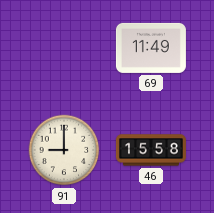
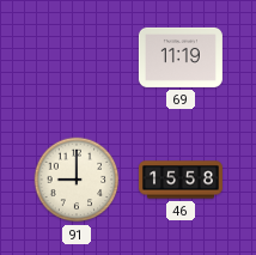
69: 11:49 -> 11:19
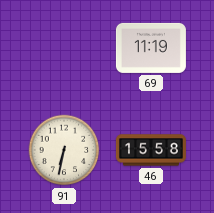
91: 9:00 -> 6:32
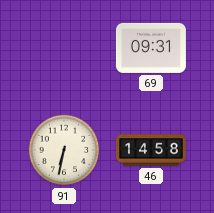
69: 11:19 -> 09:31
46: 15:58 -> 14:58
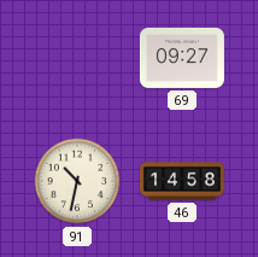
69: 09:31 -> 09:27
91: 6:32 -> 10:32
